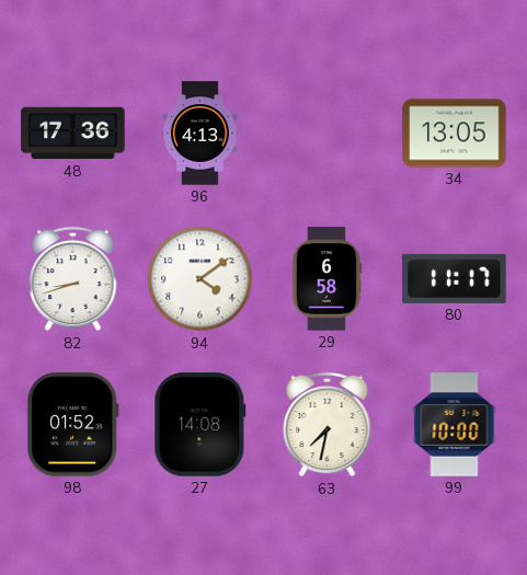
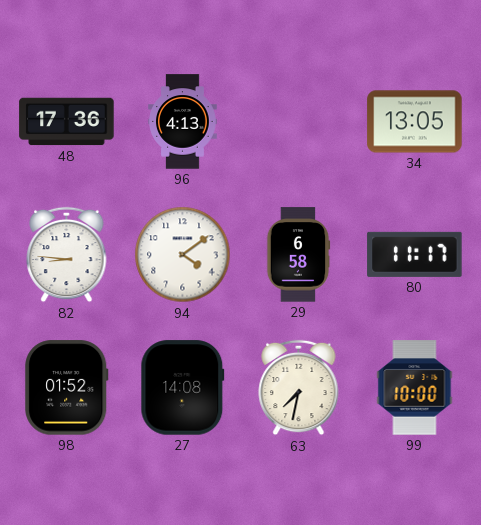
82: 8:42 -> 8:46
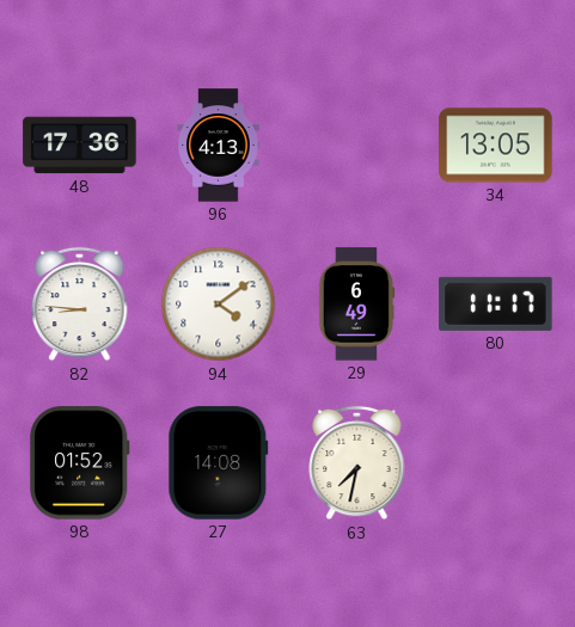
29: 6:58 -> 6:49
99: 10:00 -> none
